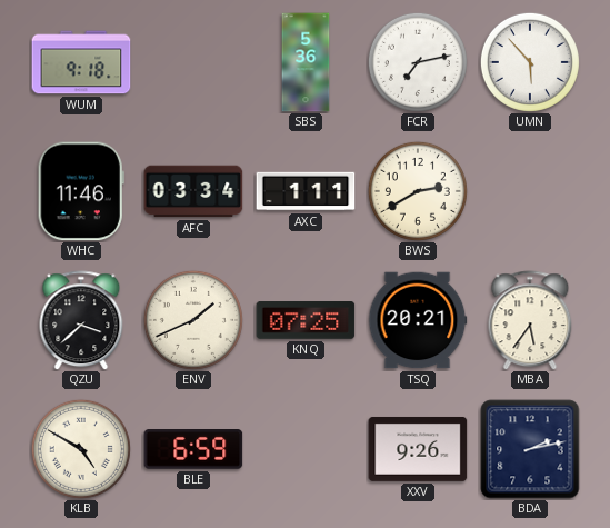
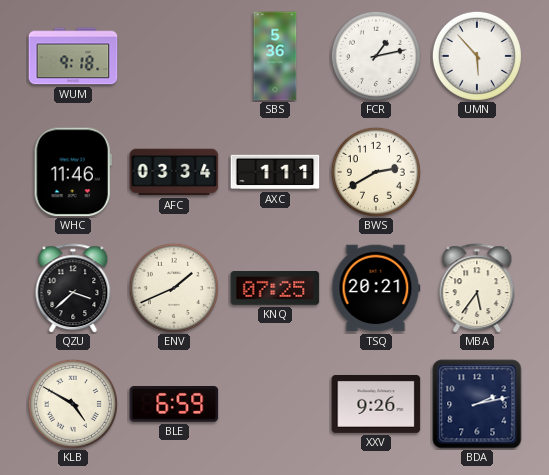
FCR: 7:13 -> 1:13
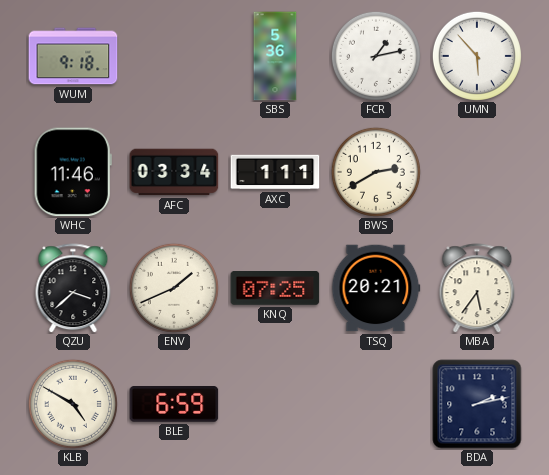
XXV: 9:26 -> none
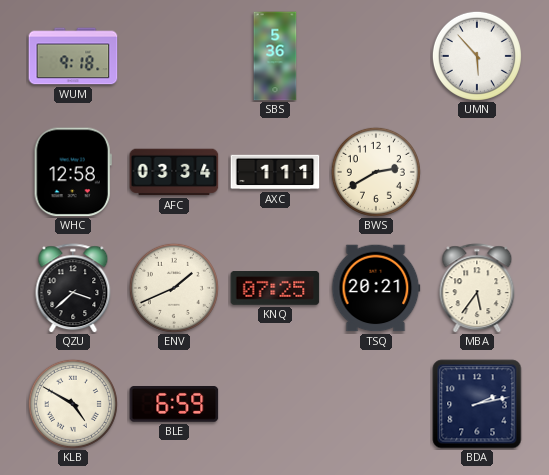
FCR: 1:13 -> none
WHC: 11:46 -> 12:58
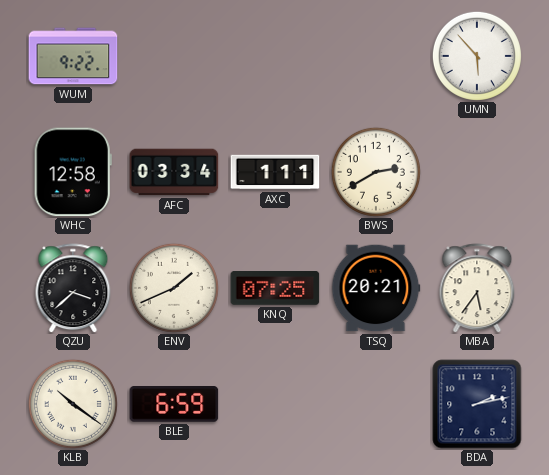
WUM: 9:18 -> 9:22
SBS: 5:36 -> none
KLB: 4:50 -> 10:21
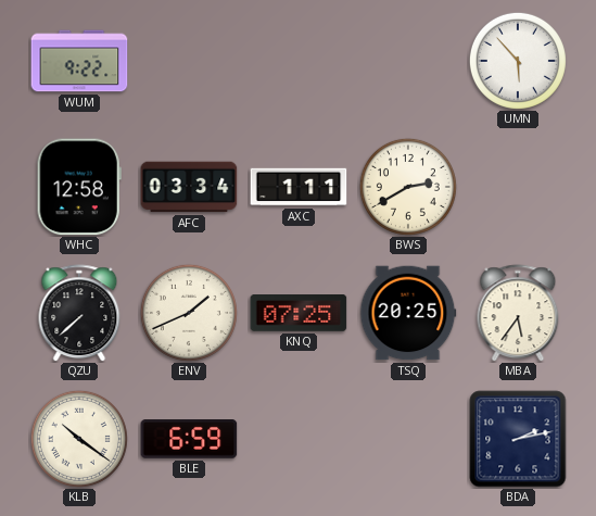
QZU: 3:38 -> 7:38
TSQ: 20:21 -> 20:25
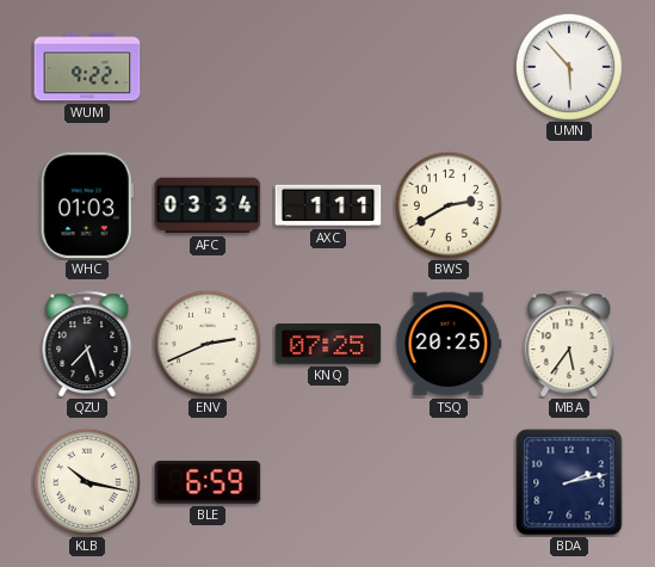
WHC: 12:58 -> 01:03
QZU: 7:38 -> 7:27
ENV: 1:41 -> 2:41
KLB: 10:21 -> 10:17
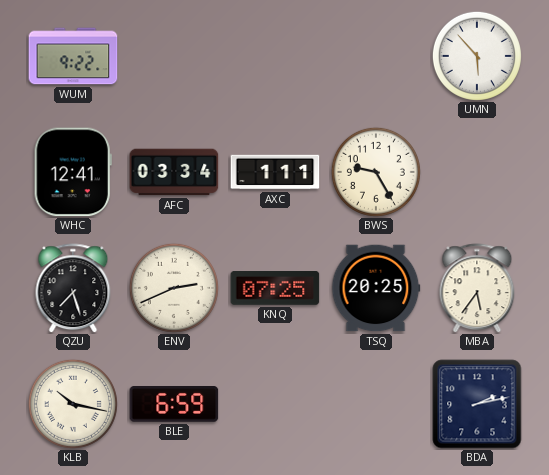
WHC: 01:03 -> 12:41
BWS: 2:40 -> 9:25
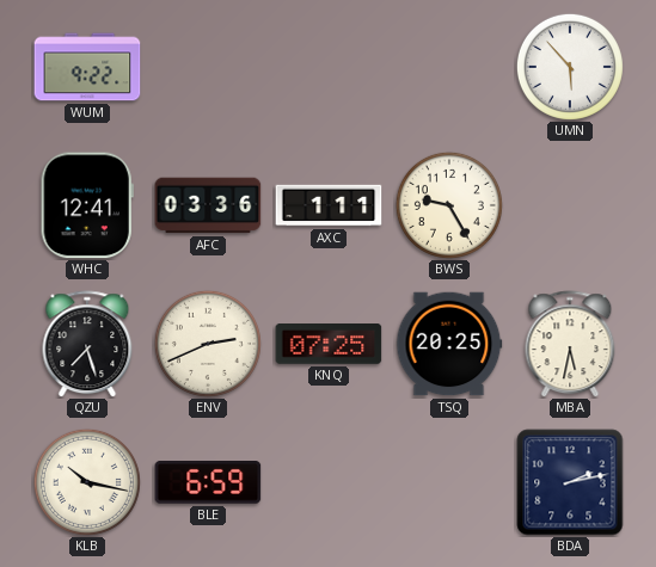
AFC: 03:34 -> 03:36
MBA: 5:36 -> 5:32
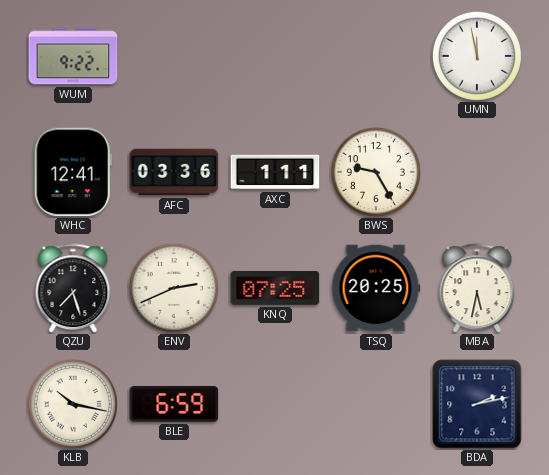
UMN: 5:53 -> 11:58
